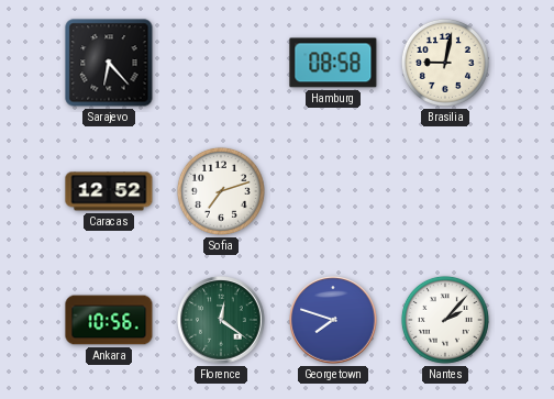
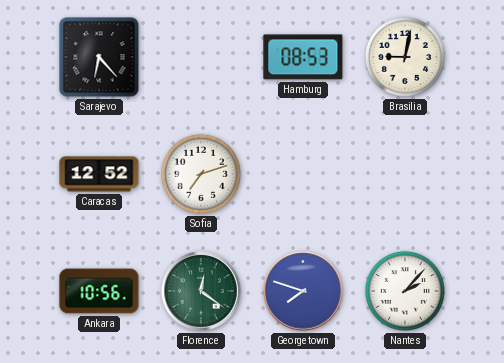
Hamburg: 08:58 -> 08:53
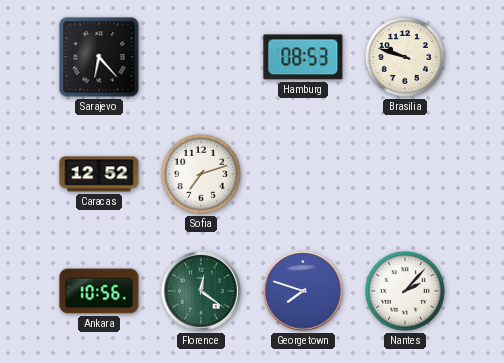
Brasilia: 9:02 -> 9:48
